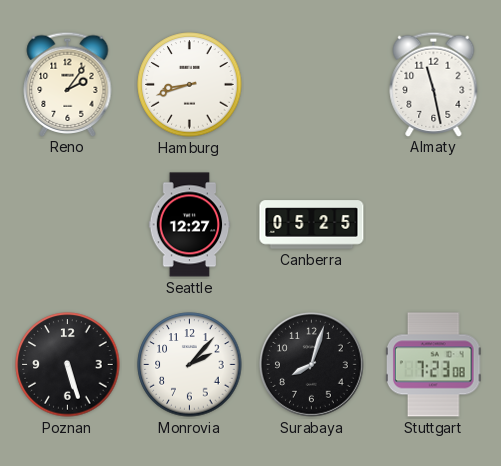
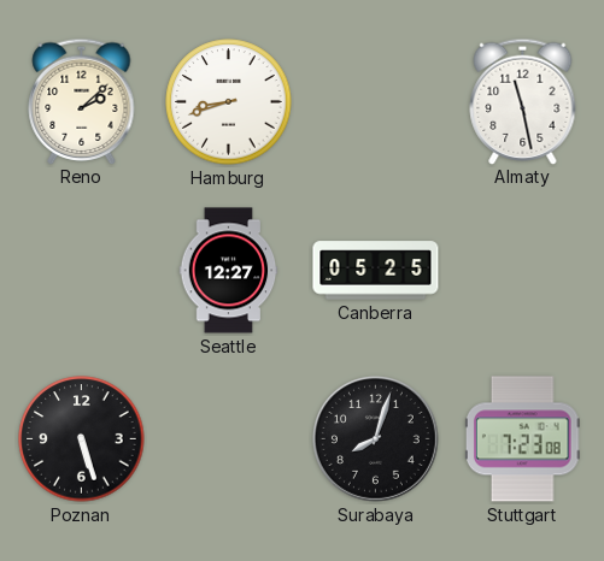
Reno: 2:06 -> 2:08
Monrovia: 2:07 -> none
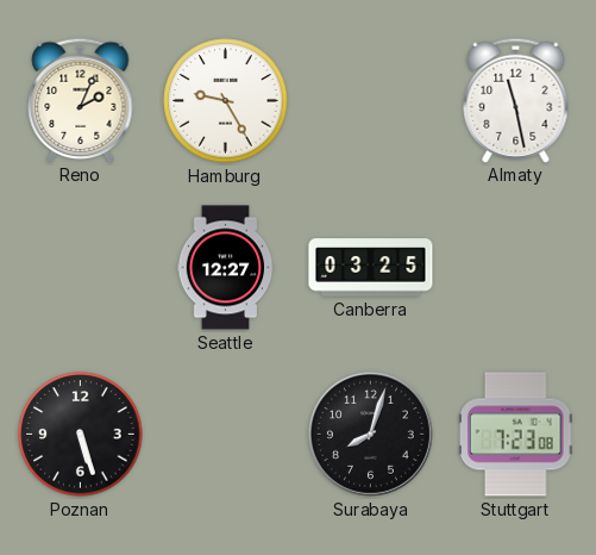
Reno: 2:08 -> 2:04
Hamburg: 8:42 -> 9:25
Canberra: 05:25 -> 03:25
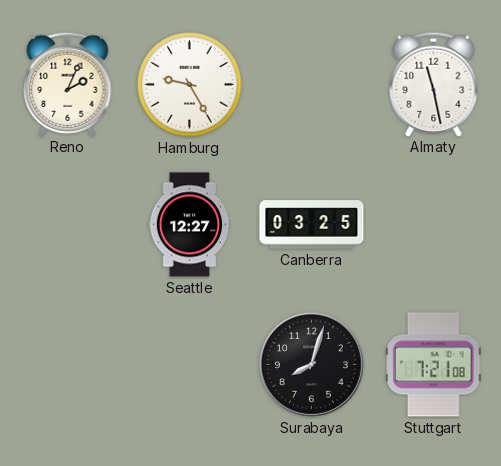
Poznan: 5:27 -> none
Stuttgart: 7:23 -> 7:21
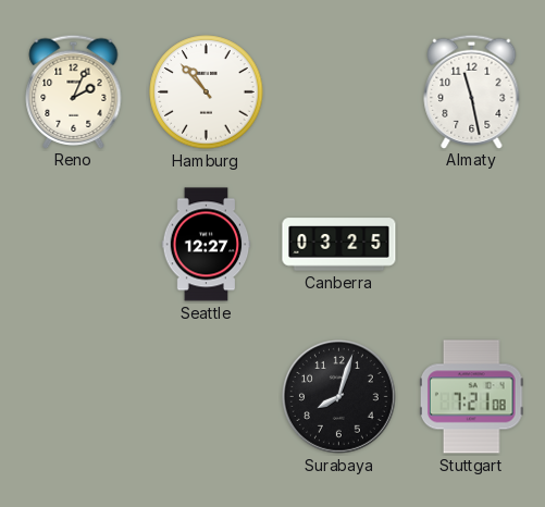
Hamburg: 9:25 -> 10:53
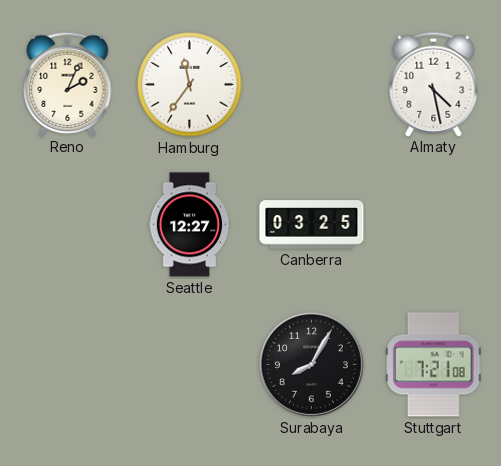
Hamburg: 10:53 -> 11:36
Almaty: 11:28 -> 4:28
Surabaya: 8:03 -> 8:05
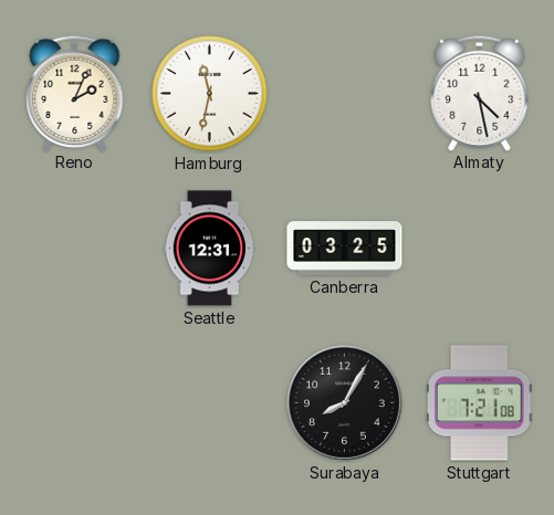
Hamburg: 11:36 -> 11:32
Seattle: 12:27 -> 12:31
